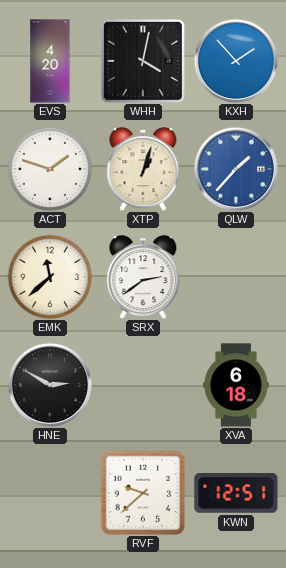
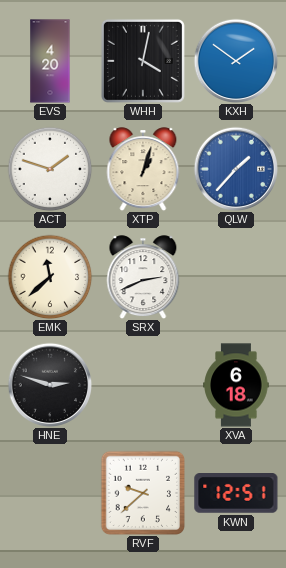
KXH: 1:53 -> 1:51
SRX: 2:39 -> 2:41
HNE: 2:50 -> 2:48
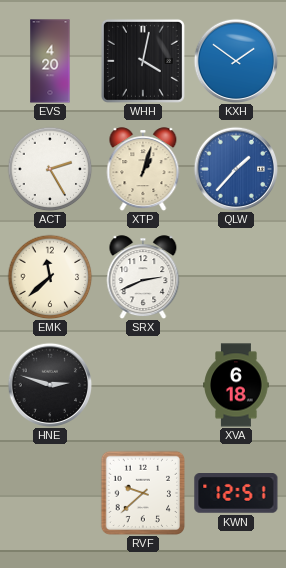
ACT: 1:48 -> 2:25
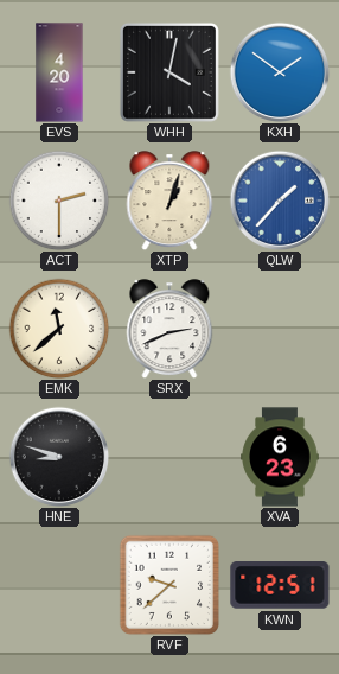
ACT: 2:25 -> 2:30
HNE: 2:48 -> 8:48
XVA: 6:18 -> 6:23
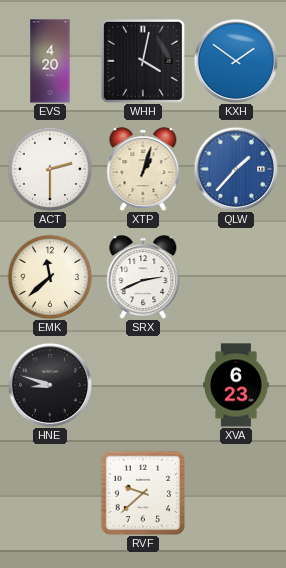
KWN: 12:51 -> none
